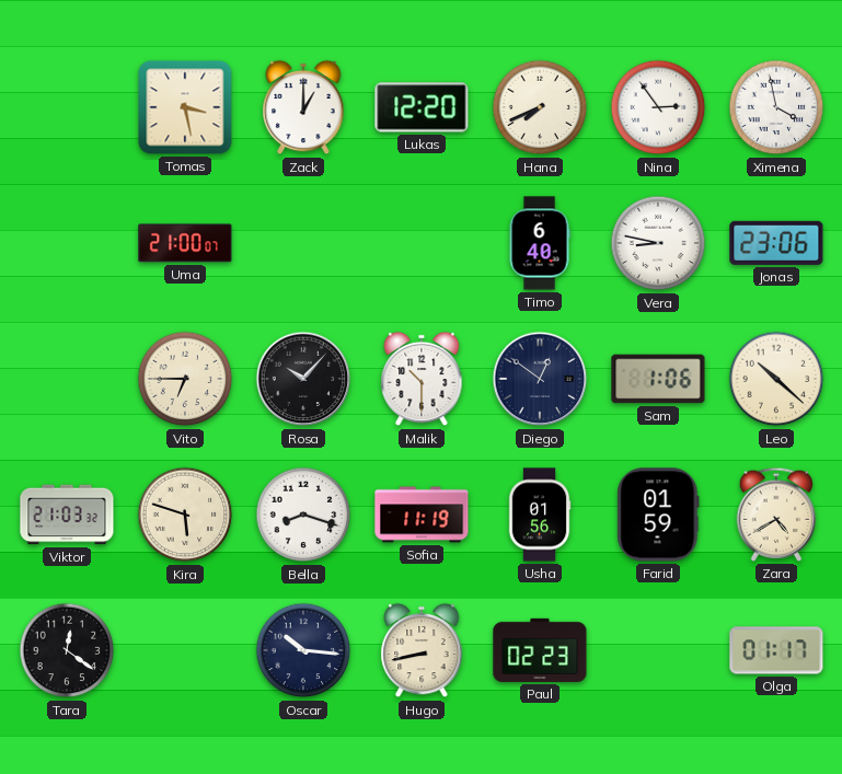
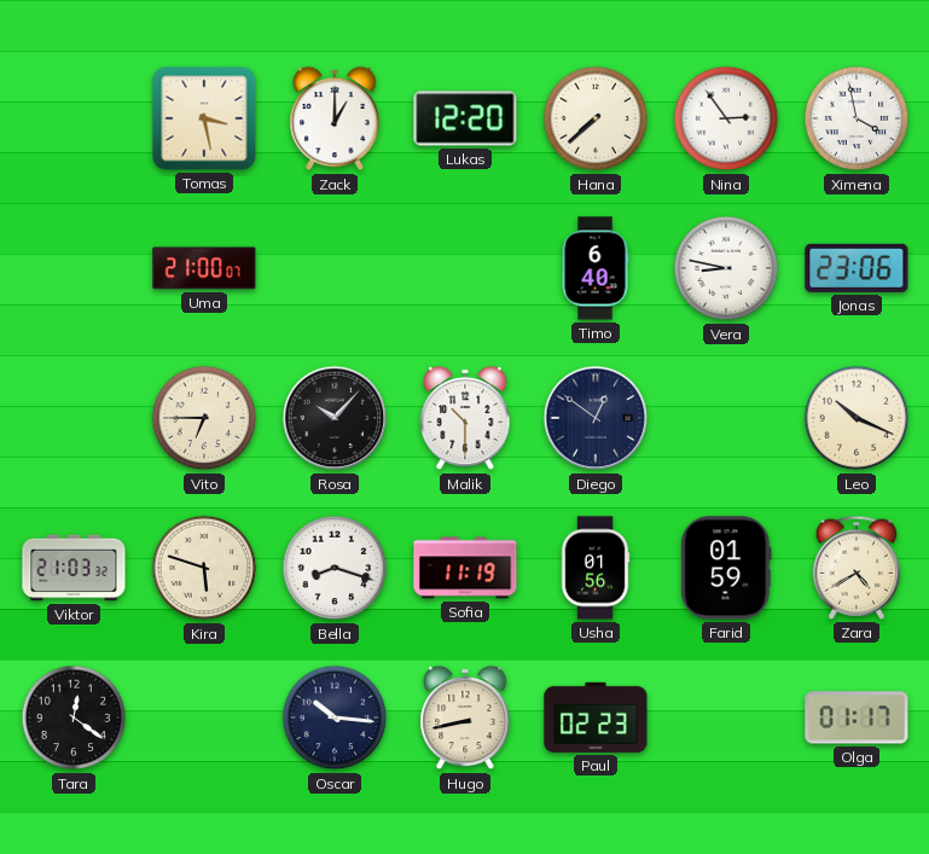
Hana: 7:41 -> 7:38
Sam: 1:06 -> none
Leo: 10:22 -> 10:19
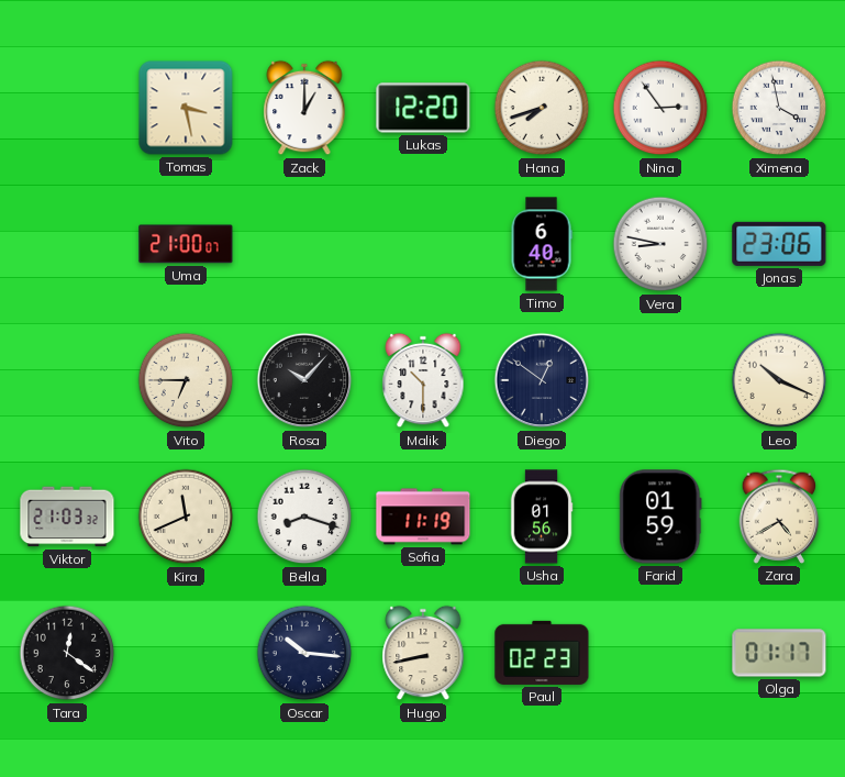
Hana: 7:38 -> 7:42
Kira: 5:48 -> 11:41
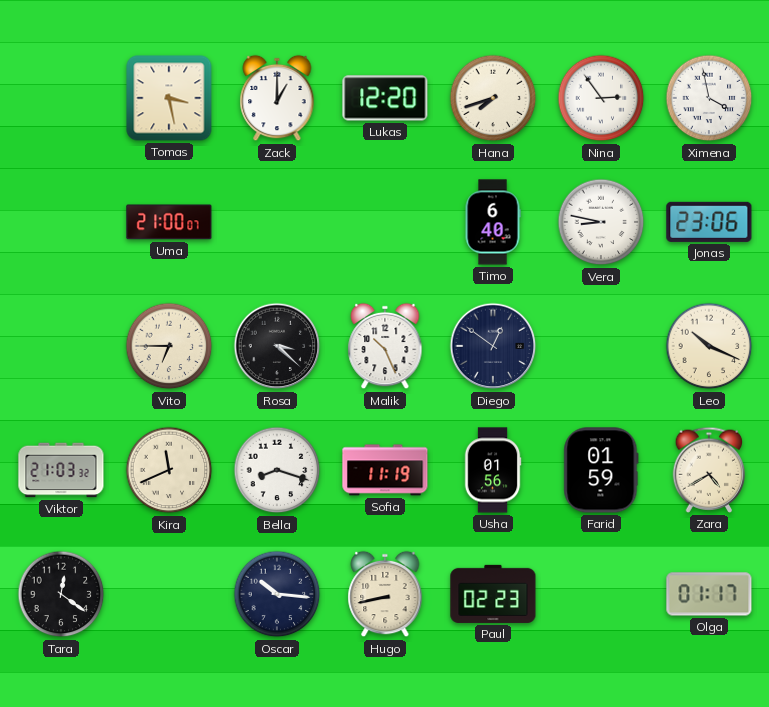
Rosa: 10:07 -> 3:22
Malik: 10:30 -> 10:26
